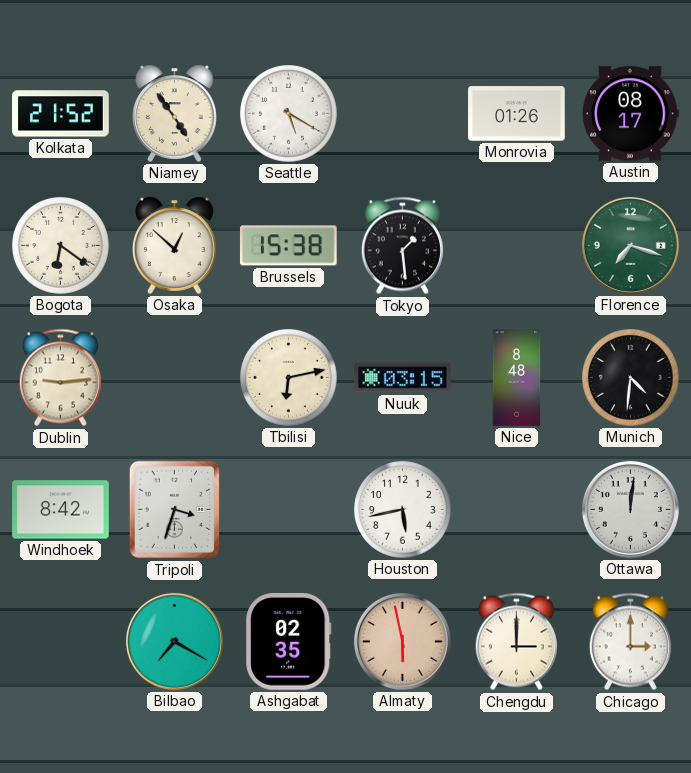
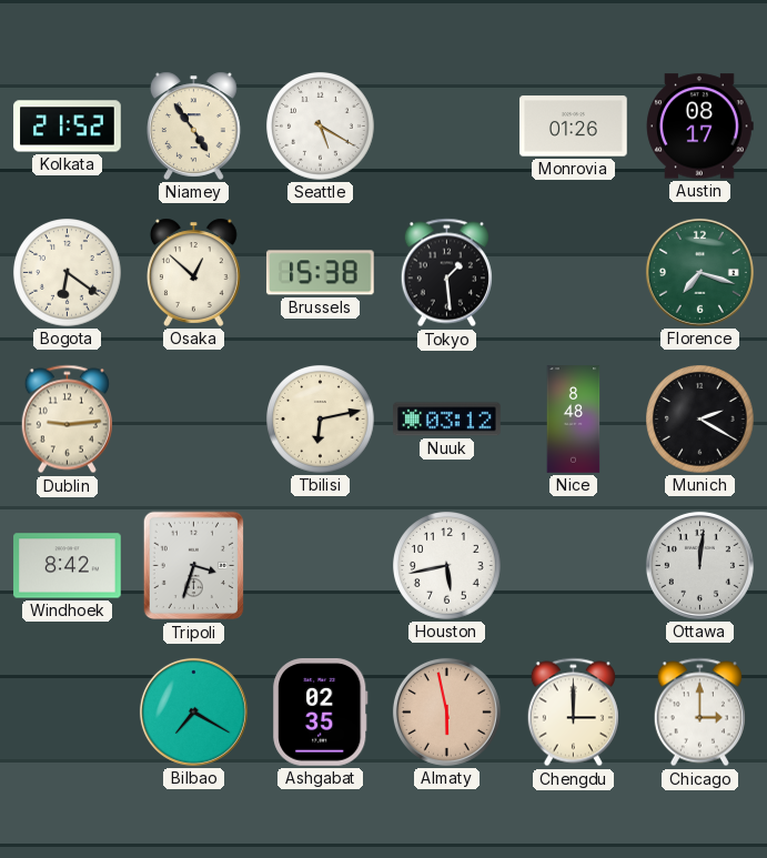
Nuuk: 03:15 -> 03:12
Munich: 4:31 -> 2:20
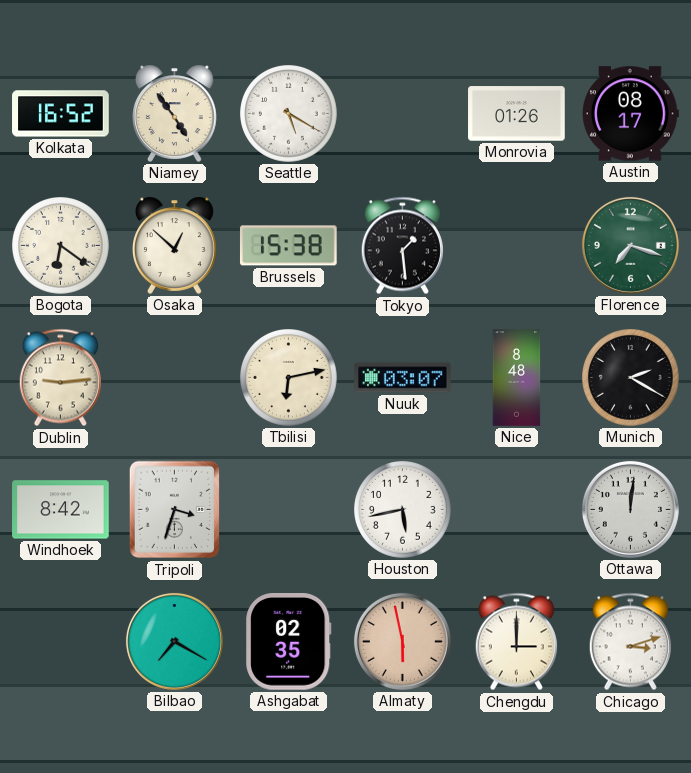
Kolkata: 21:52 -> 16:52
Nuuk: 03:12 -> 03:07
Chicago: 3:00 -> 3:12
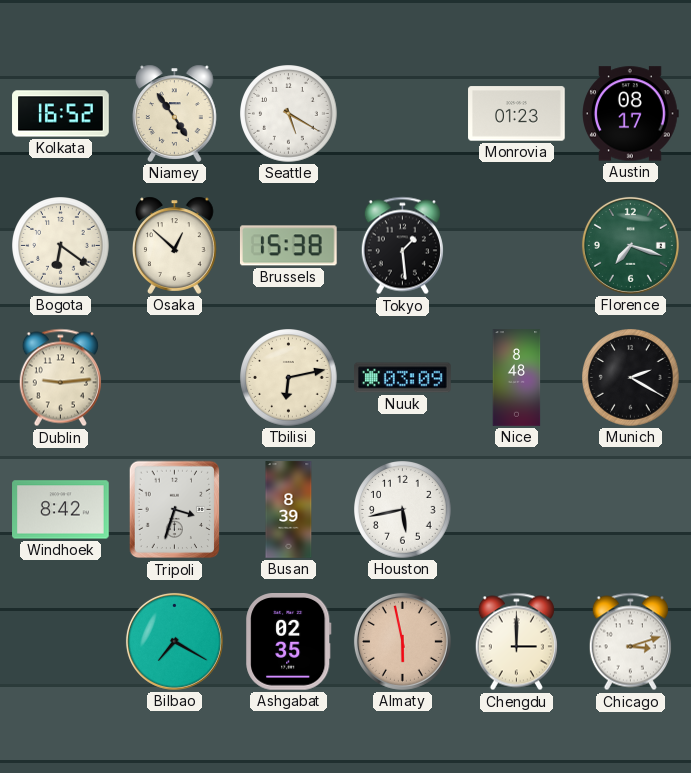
Monrovia: 01:26 -> 01:23
Nuuk: 03:07 -> 03:09
Busan: none -> 8:39
Ottawa: 12:01 -> none
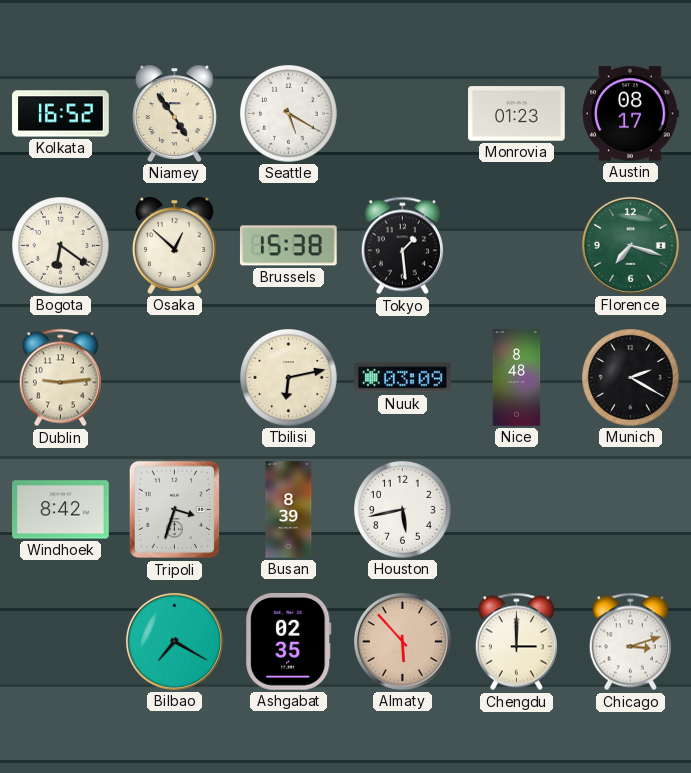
Almaty: 5:58 -> 5:53
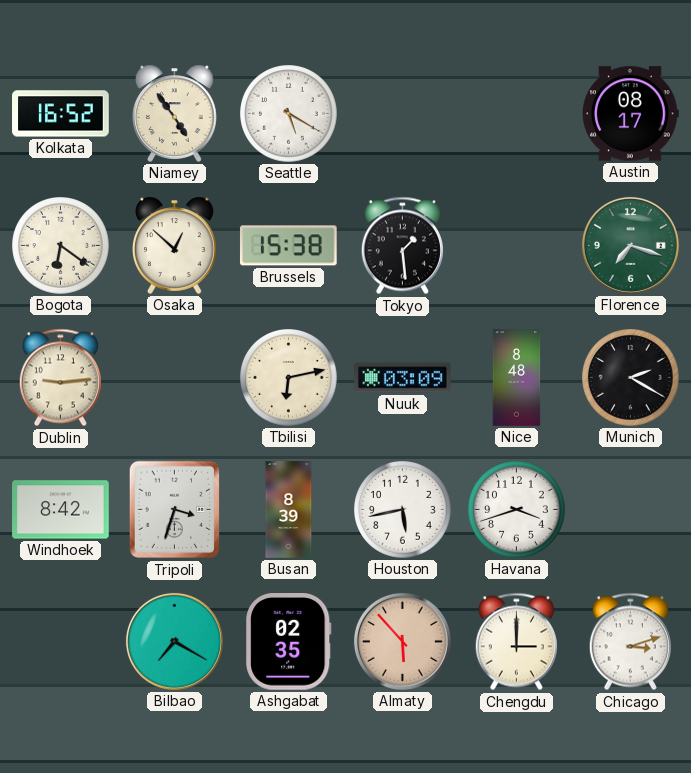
Monrovia: 01:23 -> none
Havana: none -> 3:42
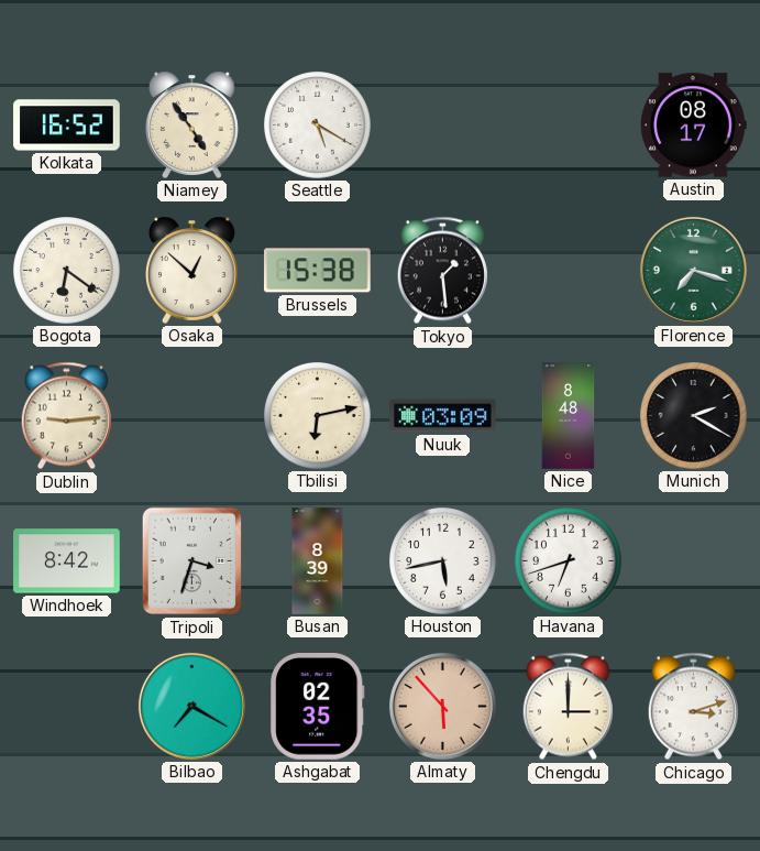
Havana: 3:42 -> 6:42
